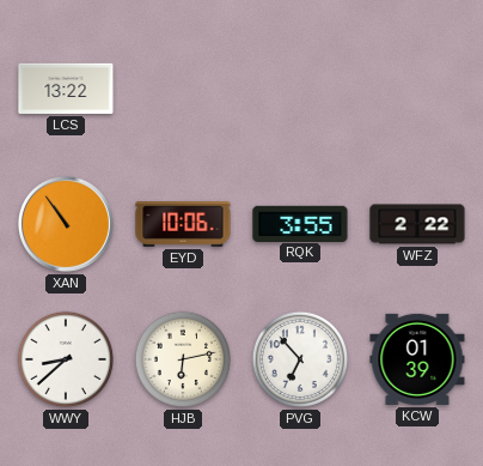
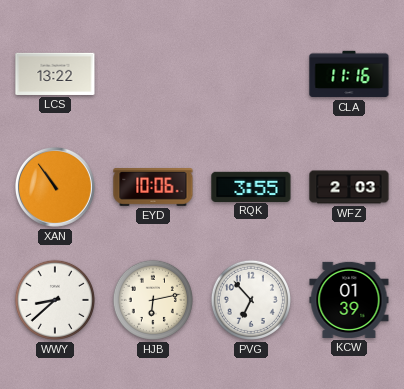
CLA: none -> 11:16
WFZ: 2:22 -> 2:03
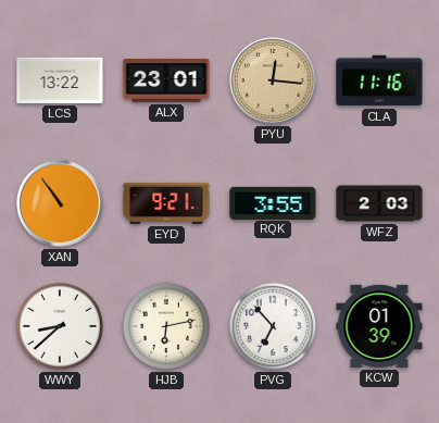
ALX: none -> 23:01
PYU: none -> 12:16
EYD: 10:06 -> 9:21
